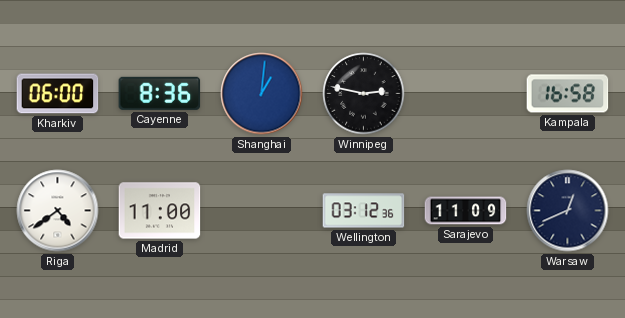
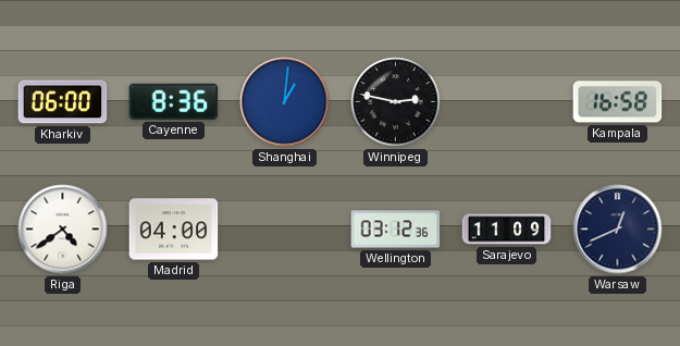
Madrid: 11:00 -> 04:00
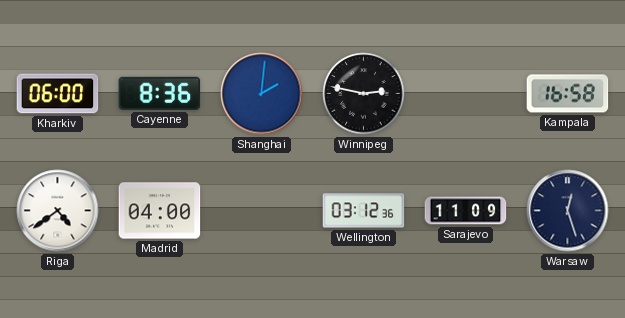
Shanghai: 1:01 -> 2:01
Warsaw: 12:41 -> 12:27
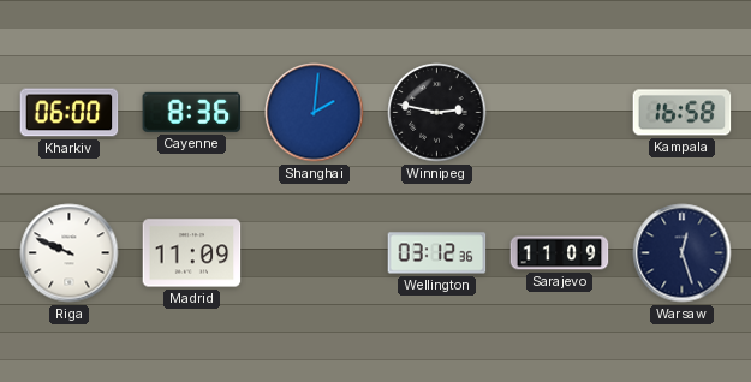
Riga: 4:39 -> 9:49
Madrid: 04:00 -> 11:09
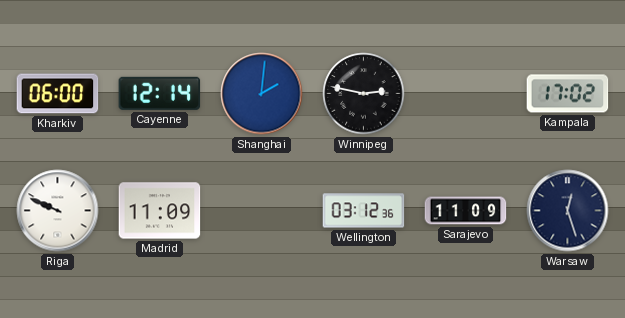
Cayenne: 8:36 -> 12:14
Kampala: 16:58 -> 17:02
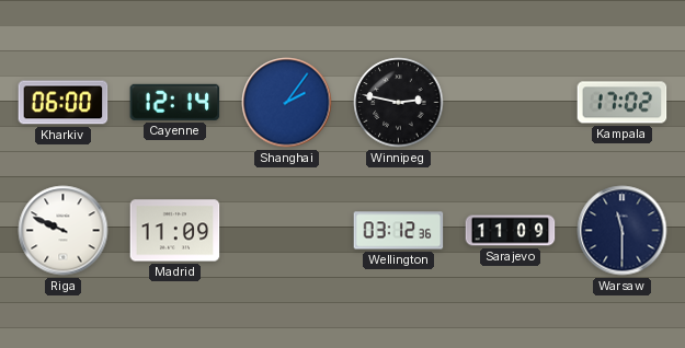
Shanghai: 2:01 -> 2:06
Warsaw: 12:27 -> 11:30
